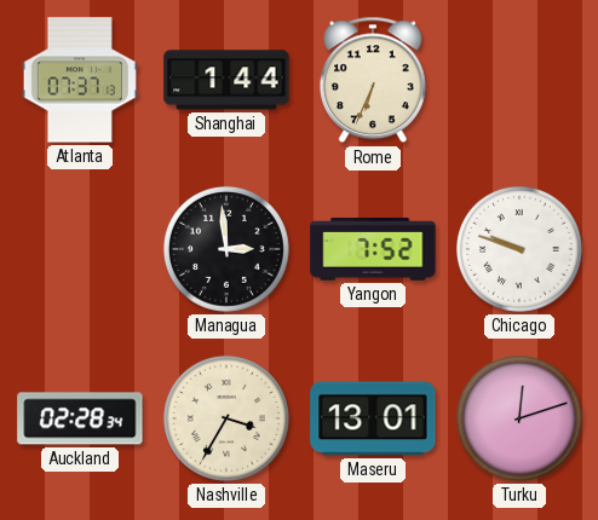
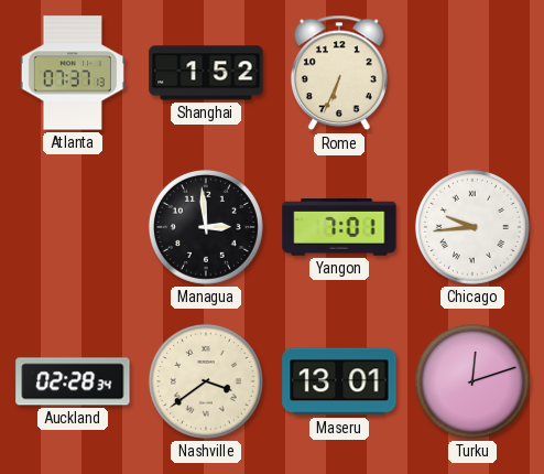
Shanghai: 1:44 -> 1:52
Yangon: 7:52 -> 7:01
Chicago: 9:48 -> 9:44
Nashville: 3:35 -> 3:39
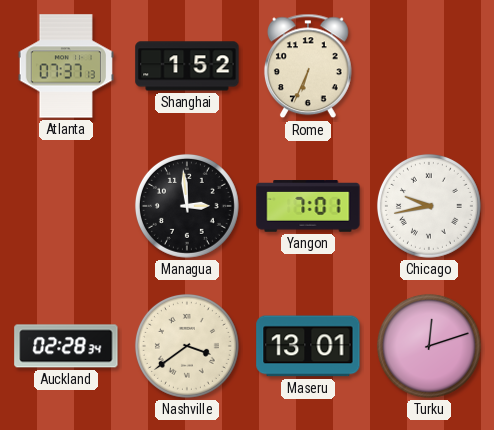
Chicago: 9:44 -> 9:43
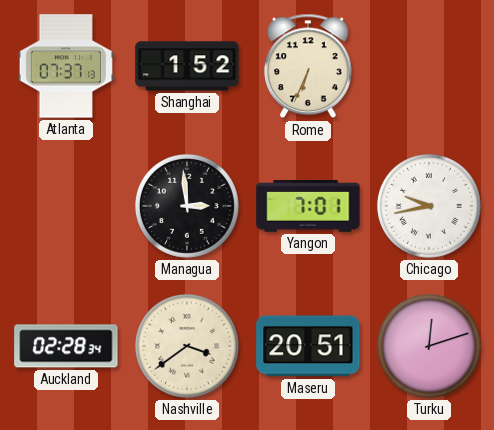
Maseru: 13:01 -> 20:51
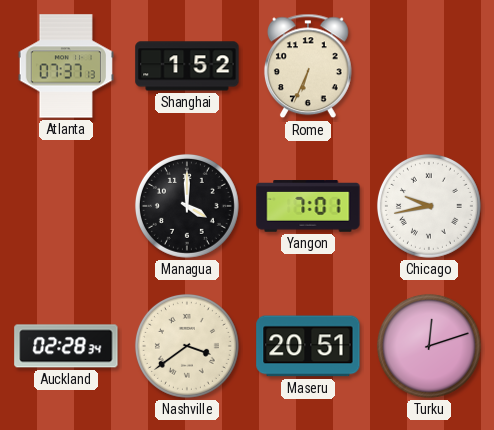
Managua: 2:59 -> 4:00
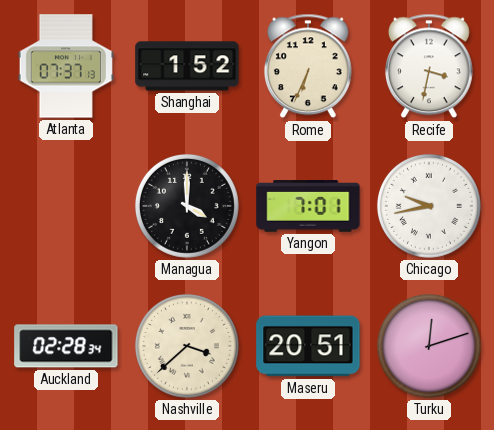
Recife: none -> 3:32
Nashville: 3:39 -> 3:38
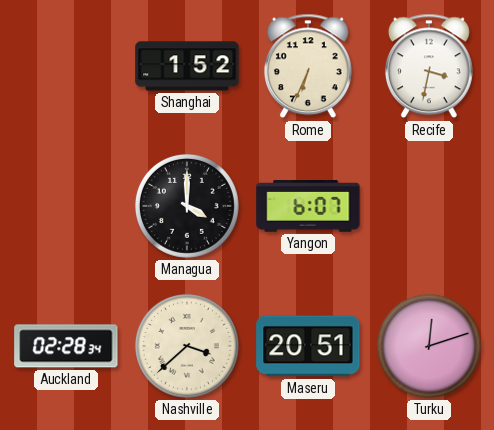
Atlanta: 07:37 -> none
Yangon: 7:01 -> 6:07
Chicago: 9:43 -> none
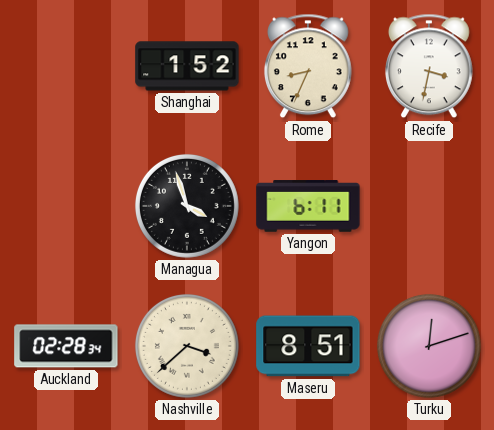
Rome: 6:34 -> 8:34
Managua: 4:00 -> 3:57
Yangon: 6:07 -> 6:11
Maseru: 20:51 -> 8:51
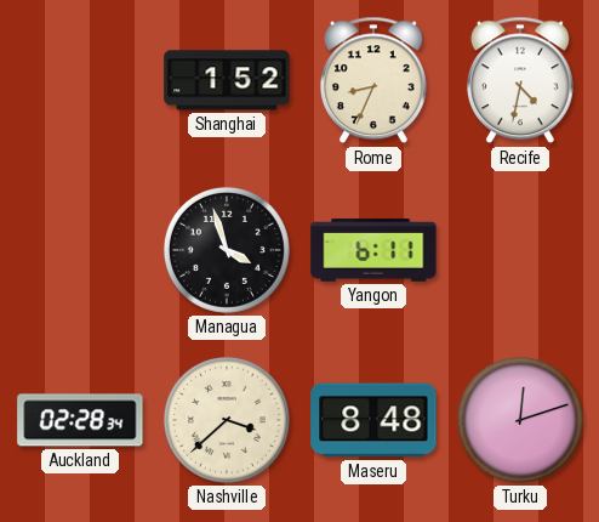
Recife: 3:32 -> 4:32
Maseru: 8:51 -> 8:48
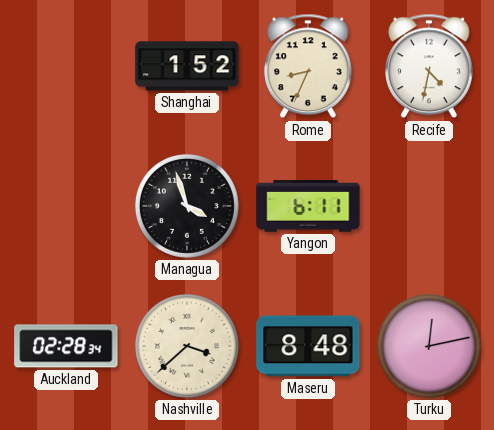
Turku: 12:12 -> 12:13
